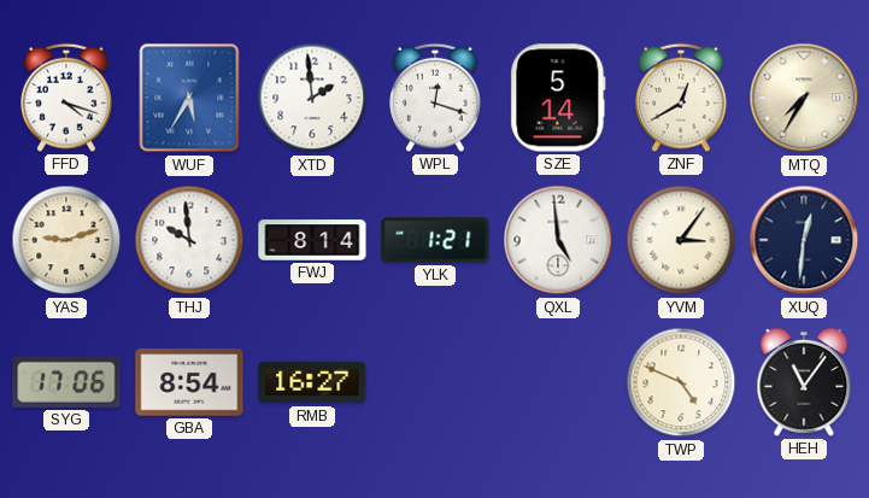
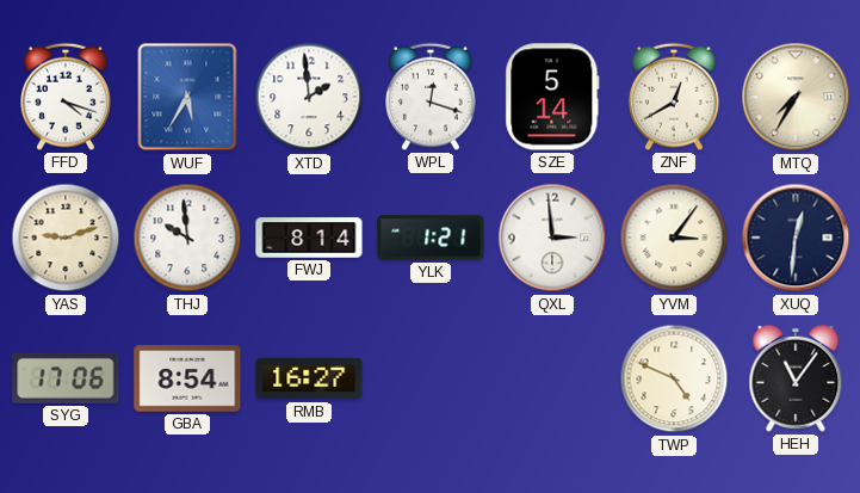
QXL: 4:59 -> 2:59
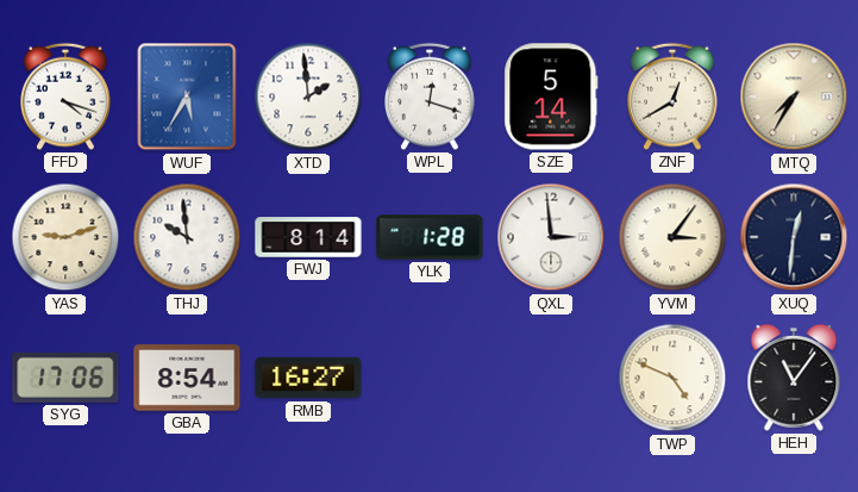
YLK: 1:21 -> 1:28
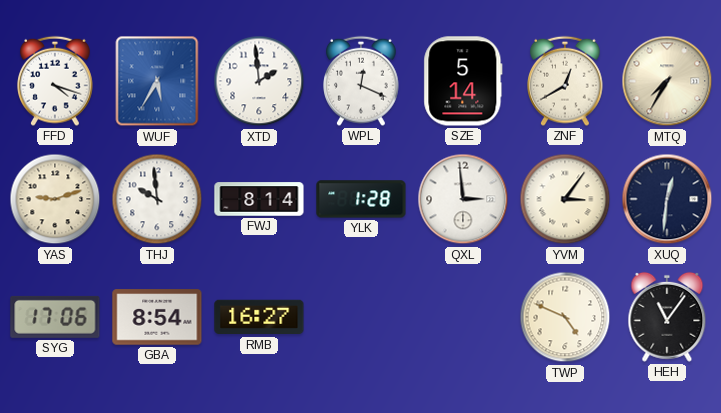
WPL: 12:18 -> 12:19
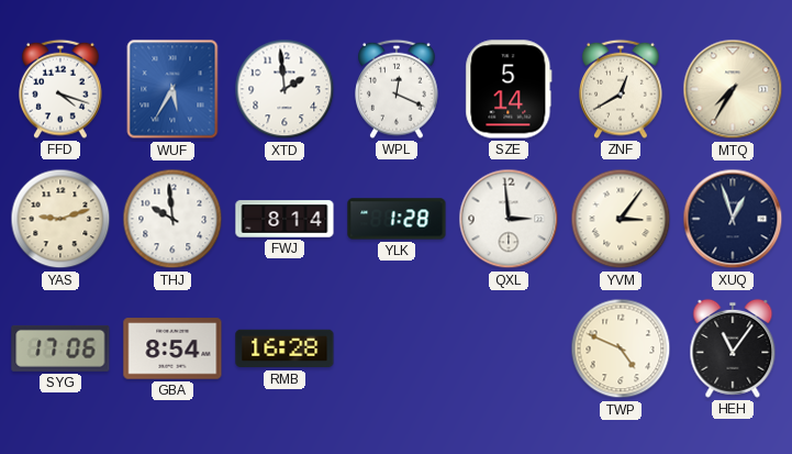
XUQ: 12:31 -> 12:57
RMB: 16:27 -> 16:28
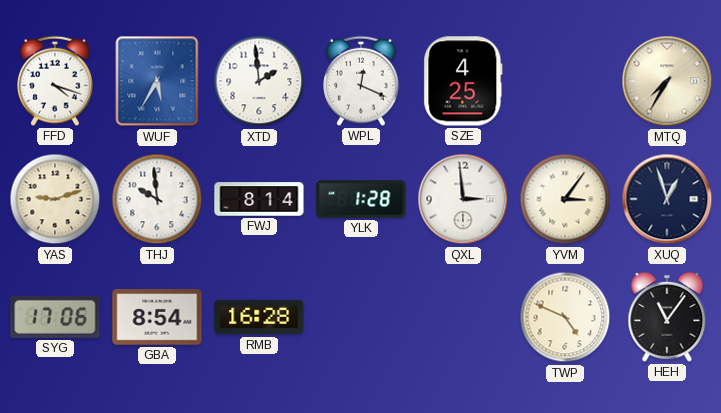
SZE: 5:14 -> 4:25
ZNF: 12:40 -> none
